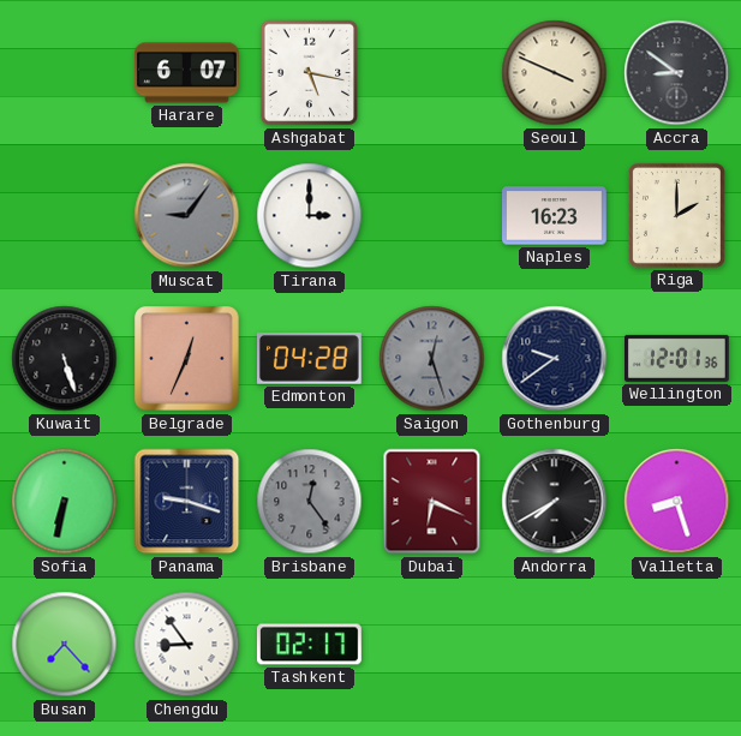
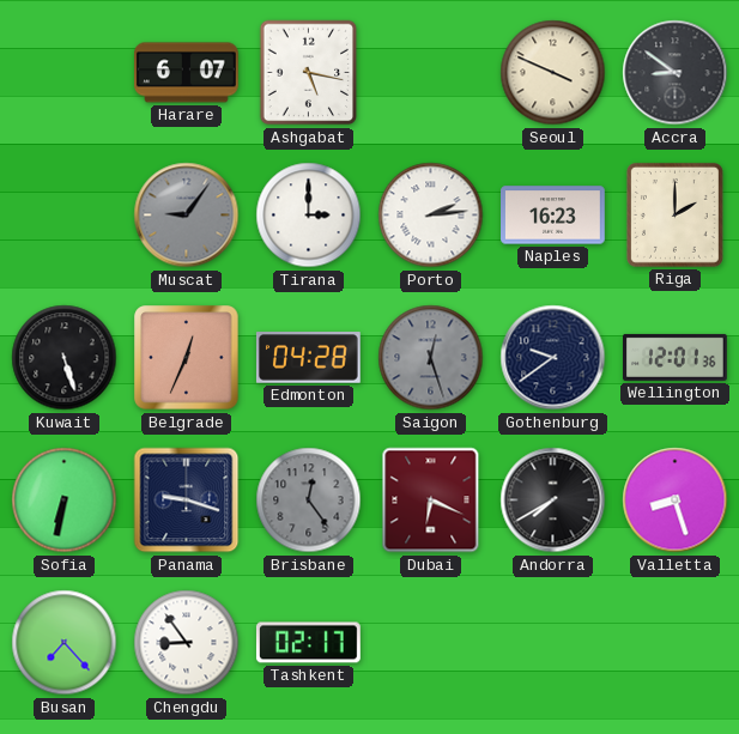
Porto: none -> 2:14
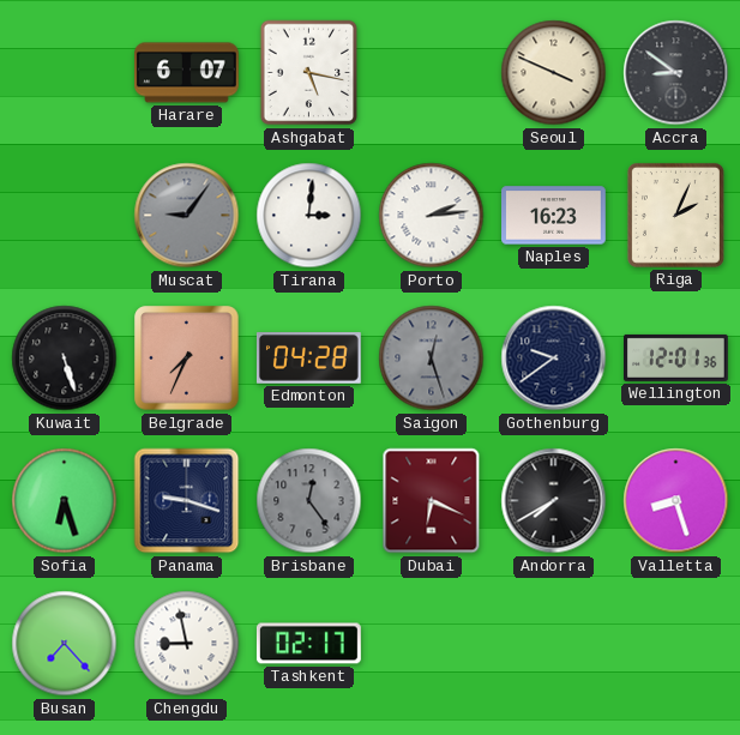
Tirana: 3:00 -> 3:01
Riga: 2:00 -> 2:04
Belgrade: 12:34 -> 7:34
Sofia: 6:32 -> 6:27
Chengdu: 8:54 -> 8:58
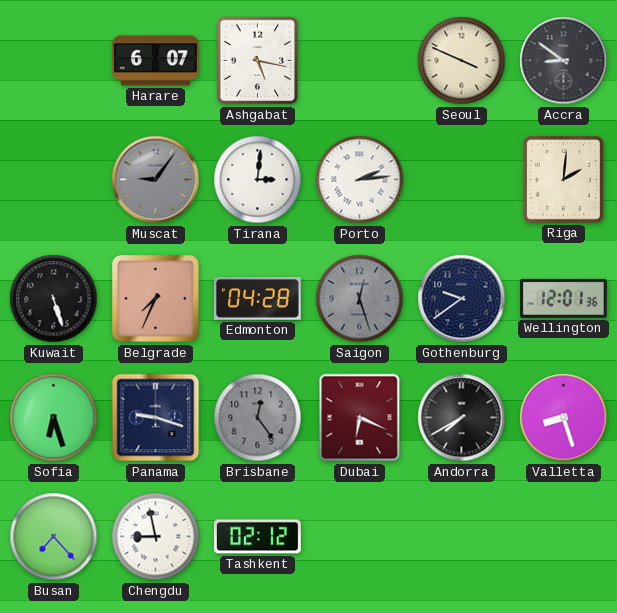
Naples: 16:23 -> none
Riga: 2:04 -> 2:01
Tashkent: 02:17 -> 02:12
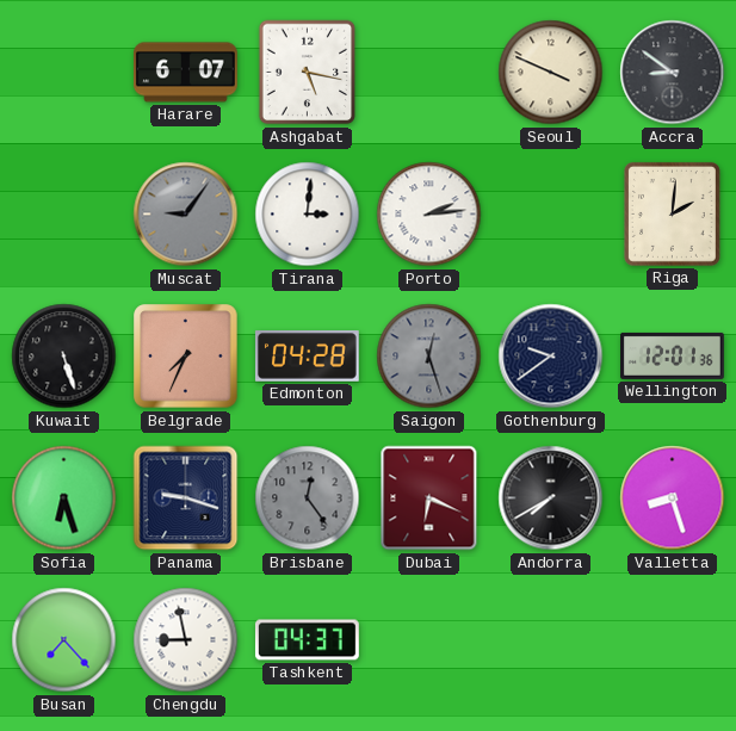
Tashkent: 02:12 -> 04:37
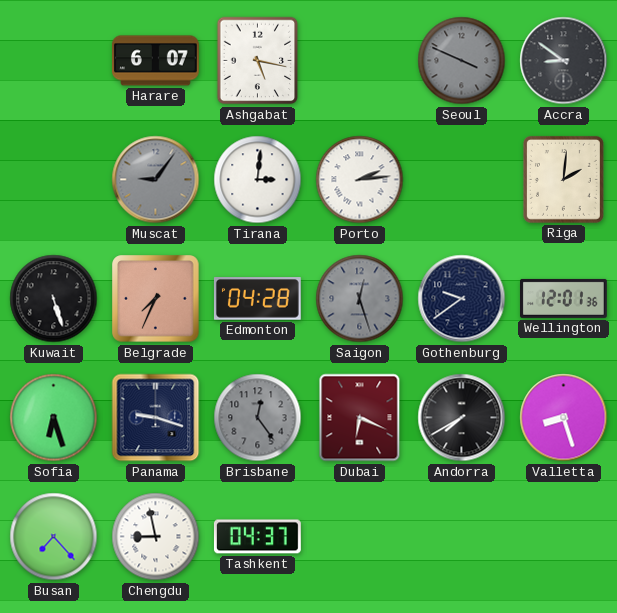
Seoul dial: cream -> grey
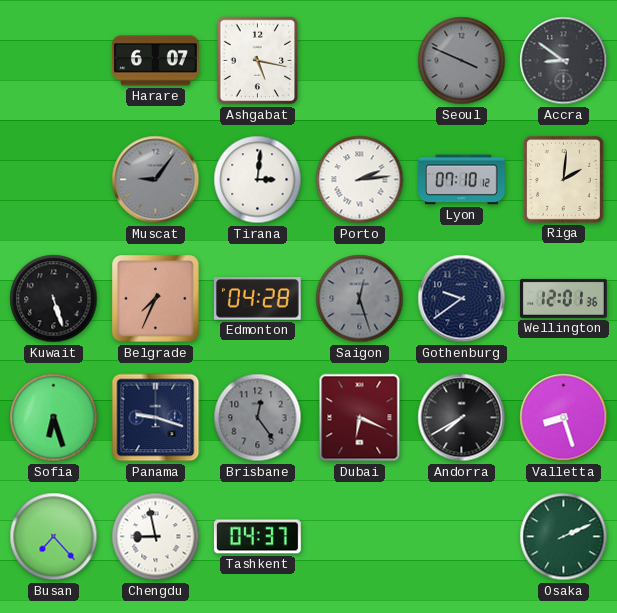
Lyon: none -> 07:10
Osaka: none -> 2:11
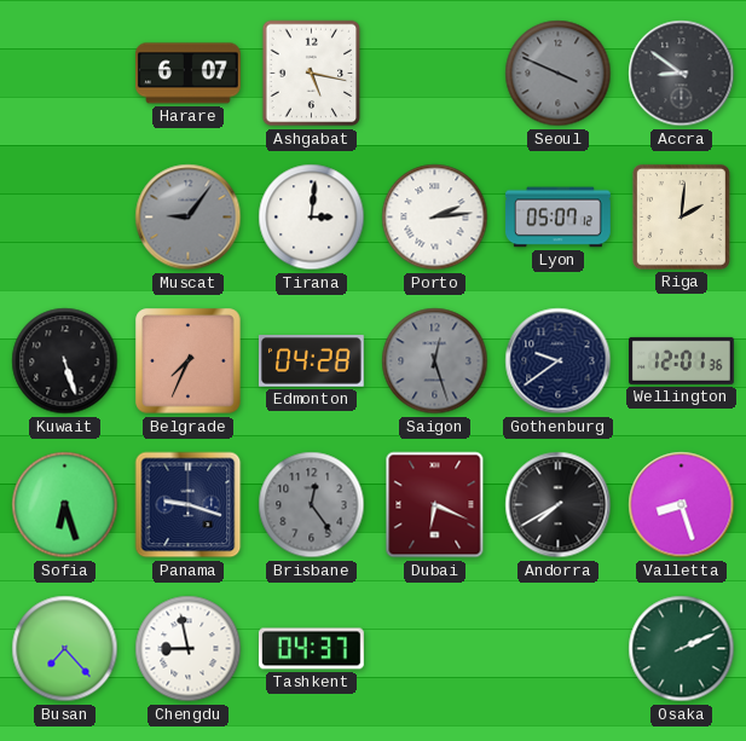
Lyon: 07:10 -> 05:07
